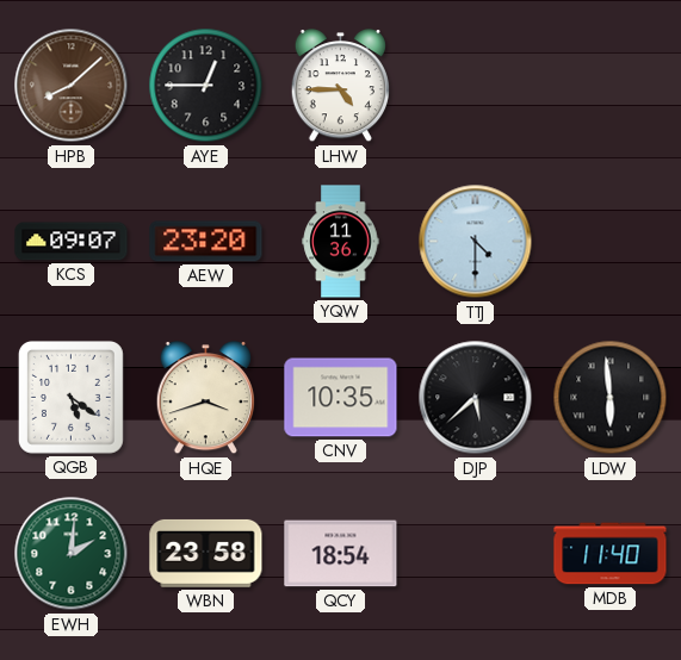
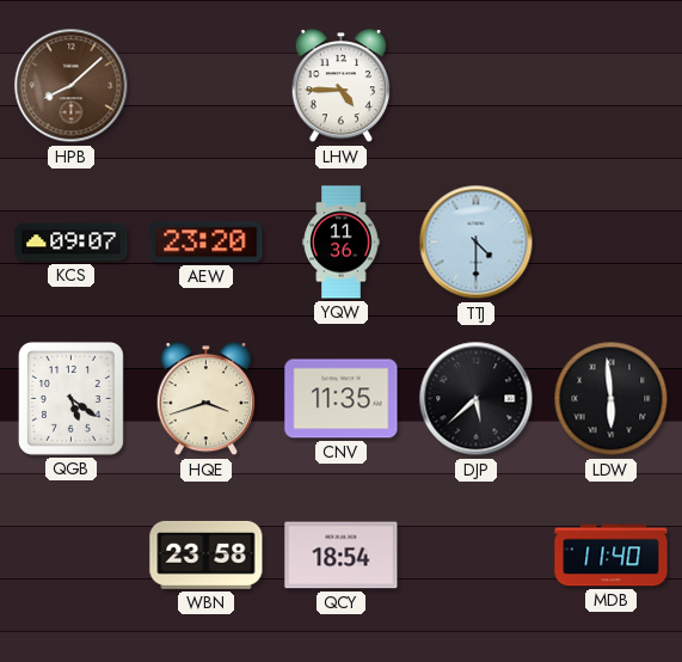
AYE: 12:45 -> none
CNV: 10:35 -> 11:35
EWH: 2:01 -> none
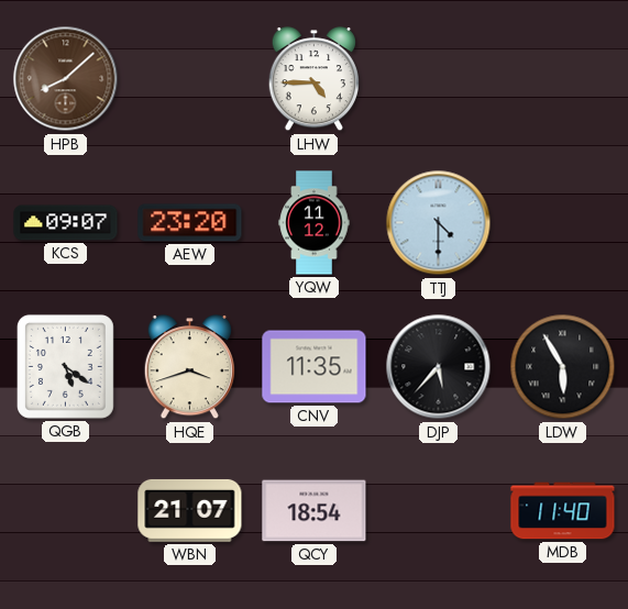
YQW: 11:36 -> 11:12
DJP: 5:38 -> 5:37
LDW: 5:59 -> 5:55
WBN: 23:58 -> 21:07
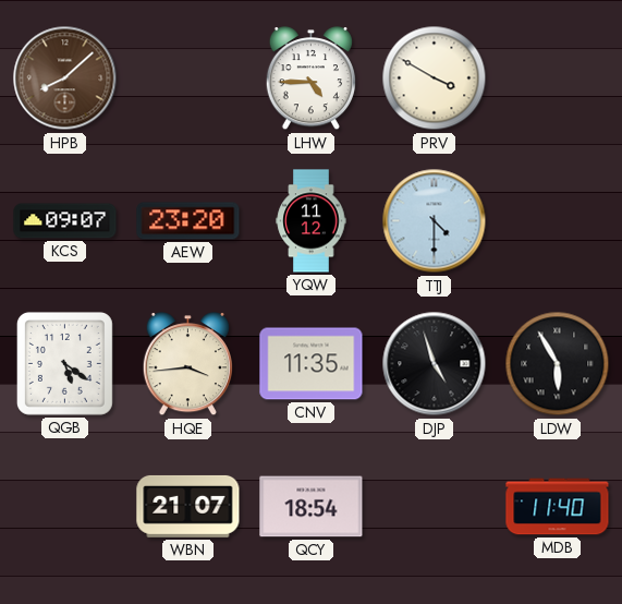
PRV: none -> 3:50
HQE: 3:42 -> 3:44
DJP: 5:37 -> 4:57
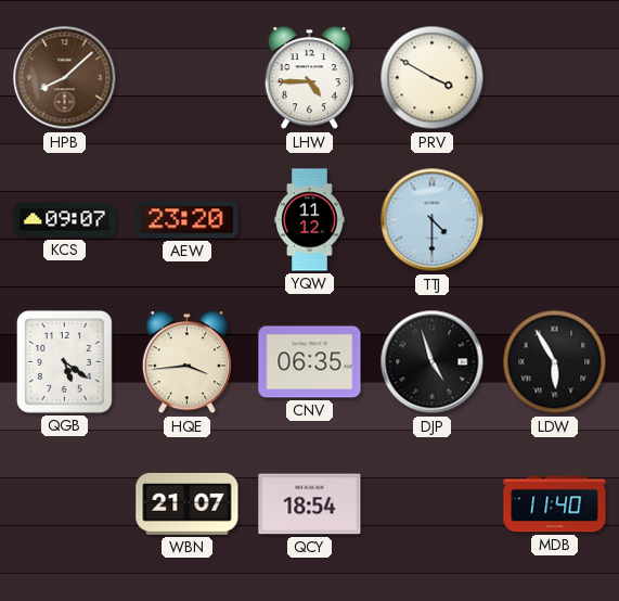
CNV: 11:35 -> 06:35
